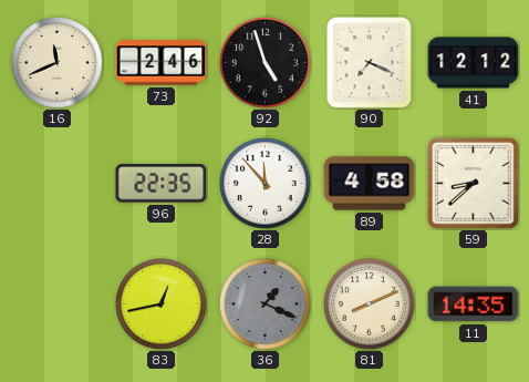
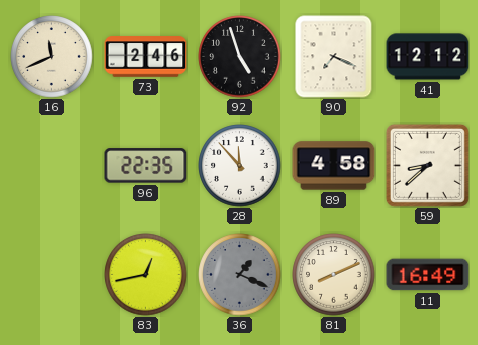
11: 14:35 -> 16:49
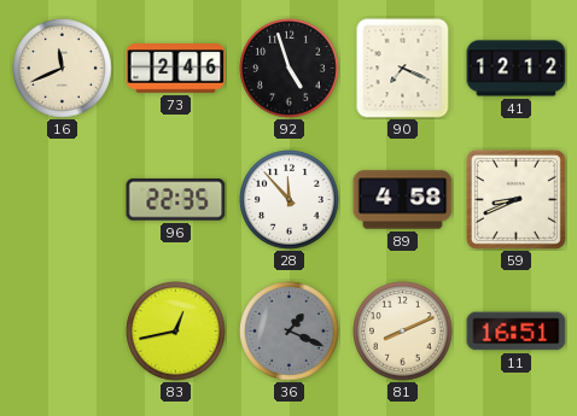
59: 8:38 -> 8:41
11: 16:49 -> 16:51
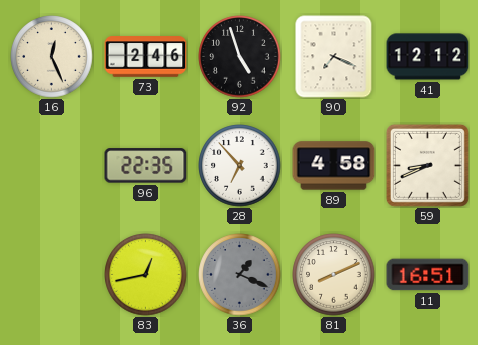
16: 11:41 -> 12:26
28: 11:53 -> 6:53
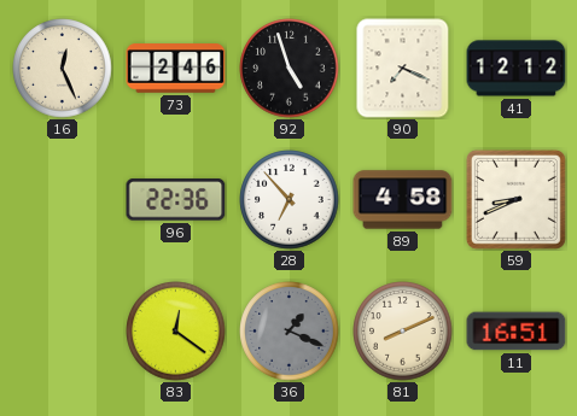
96: 22:35 -> 22:36
83: 12:43 -> 12:21
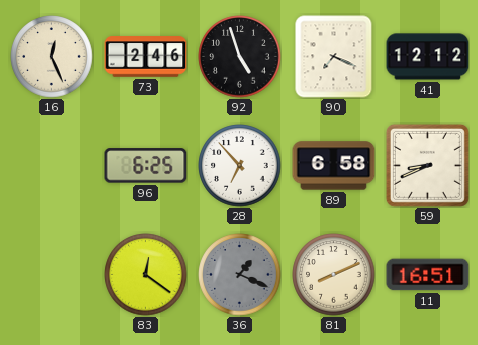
96: 22:36 -> 6:25
89: 4:58 -> 6:58
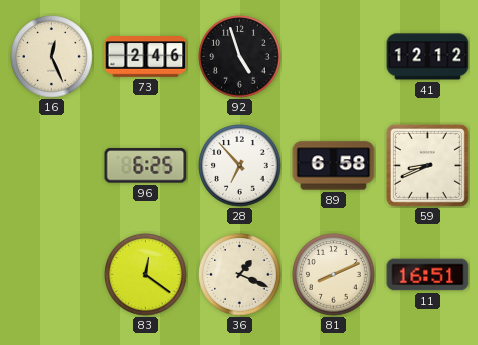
90: 7:19 -> none
36 dial: grey -> cream
